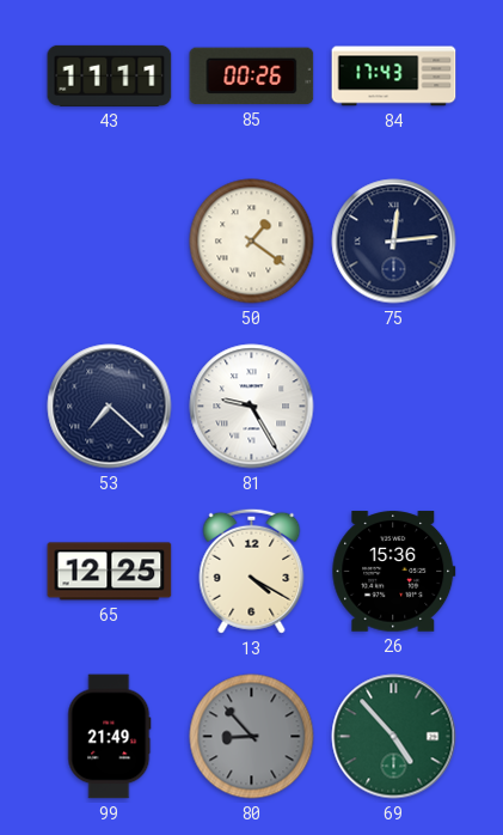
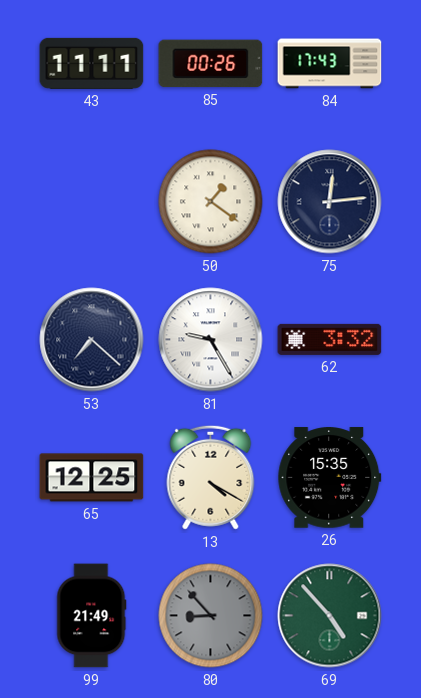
62: none -> 3:32
26: 15:36 -> 15:35
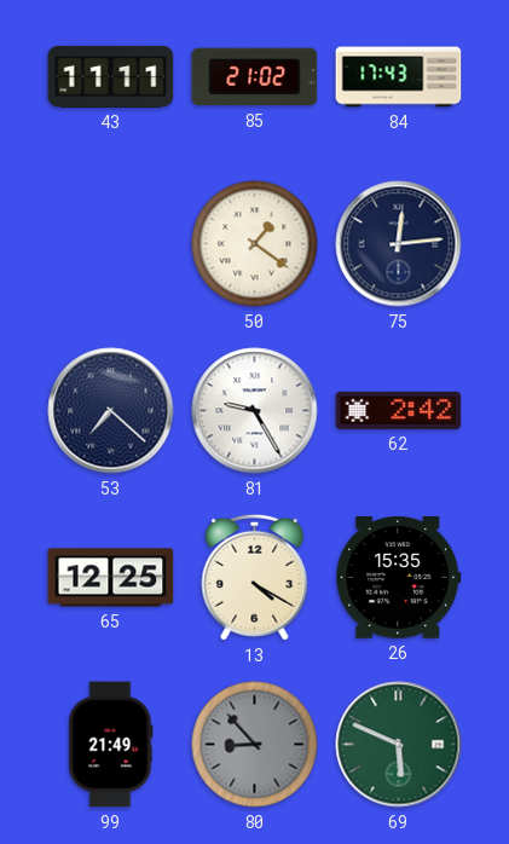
85: 00:26 -> 21:02
62: 3:32 -> 2:42
69: 4:53 -> 5:49
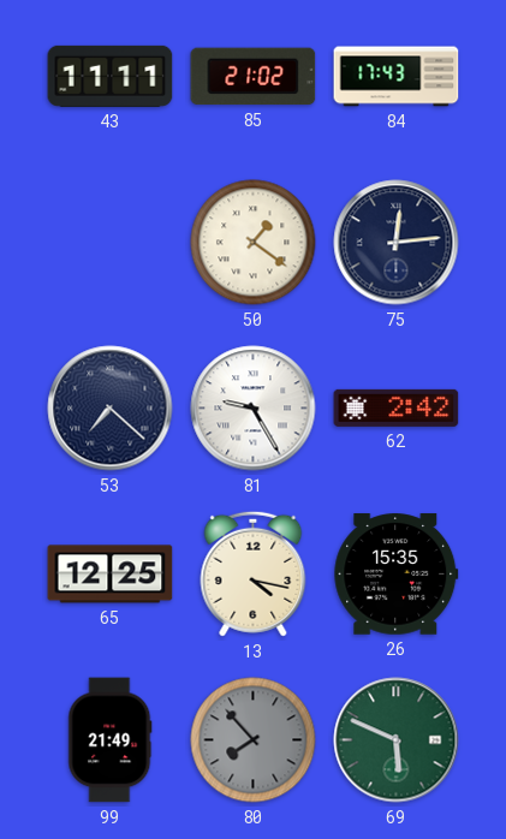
13: 4:20 -> 4:17
80: 8:53 -> 7:53
